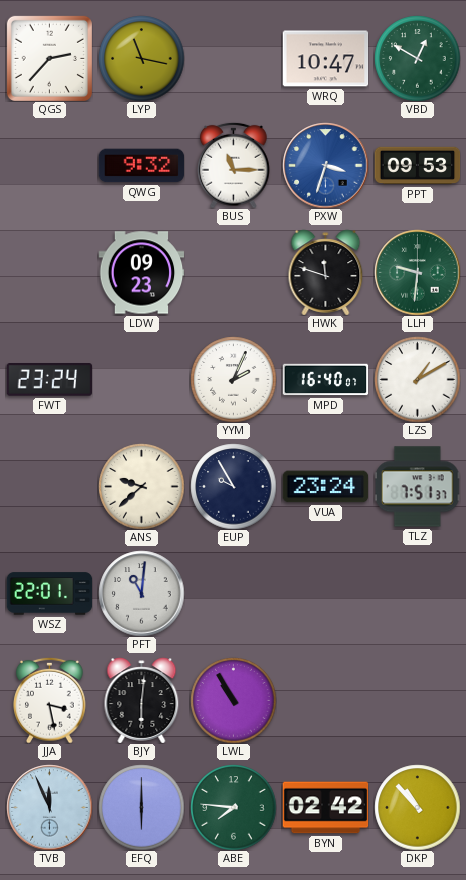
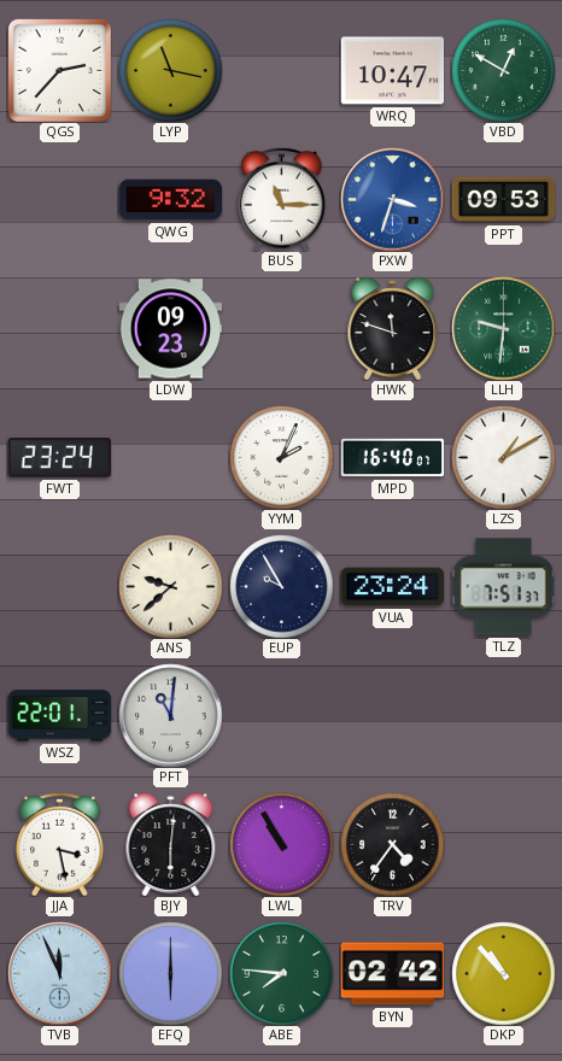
TRV: none -> 4:36
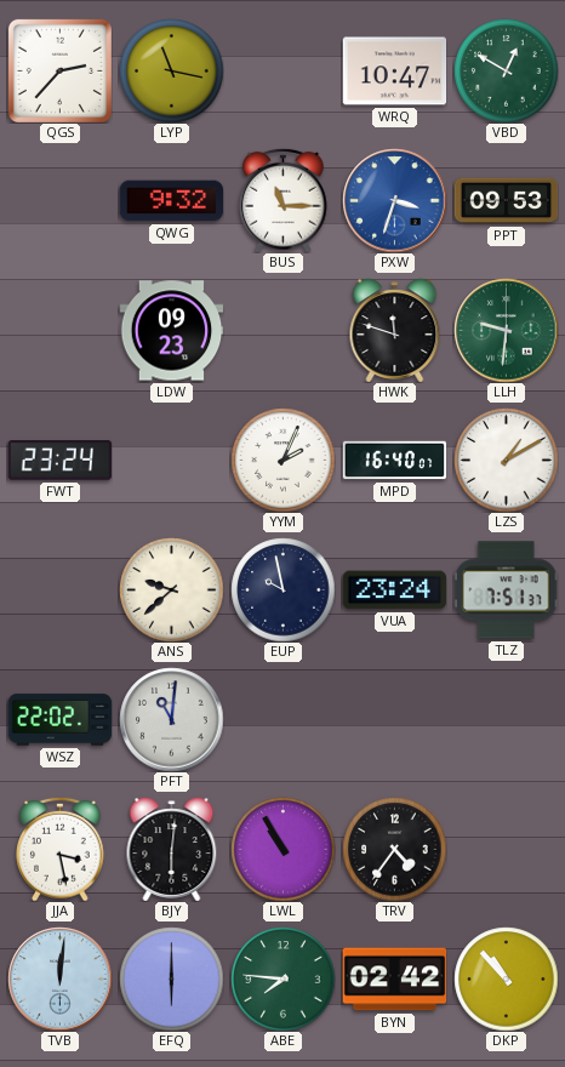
EUP: 9:55 -> 9:58
WSZ: 22:01 -> 22:02
TVB: 11:56 -> 12:01
